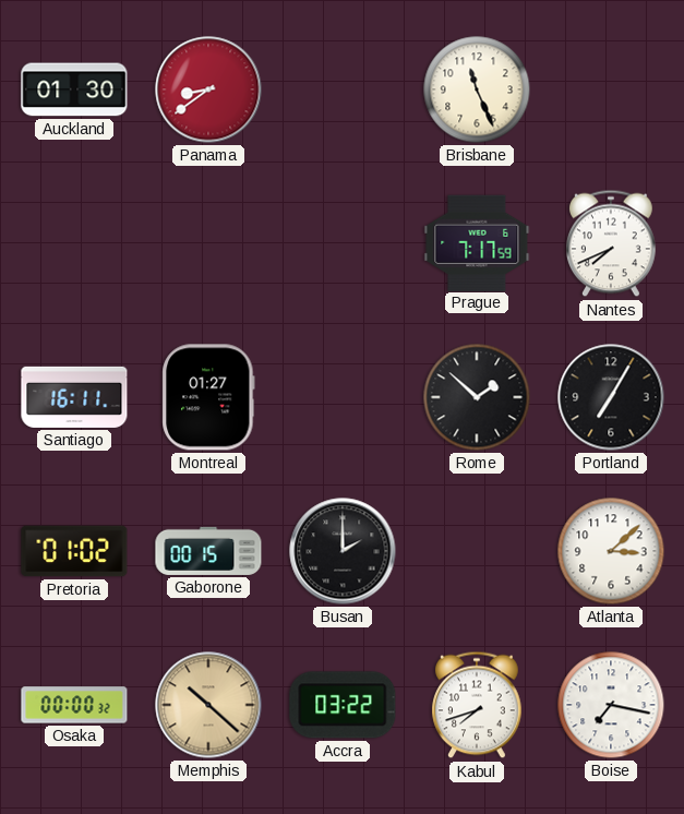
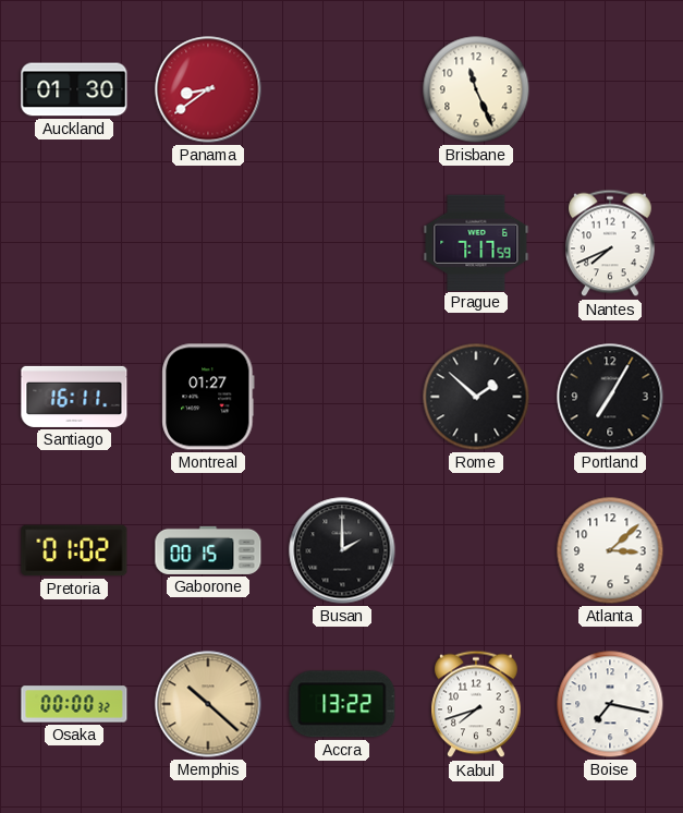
Accra: 03:22 -> 13:22
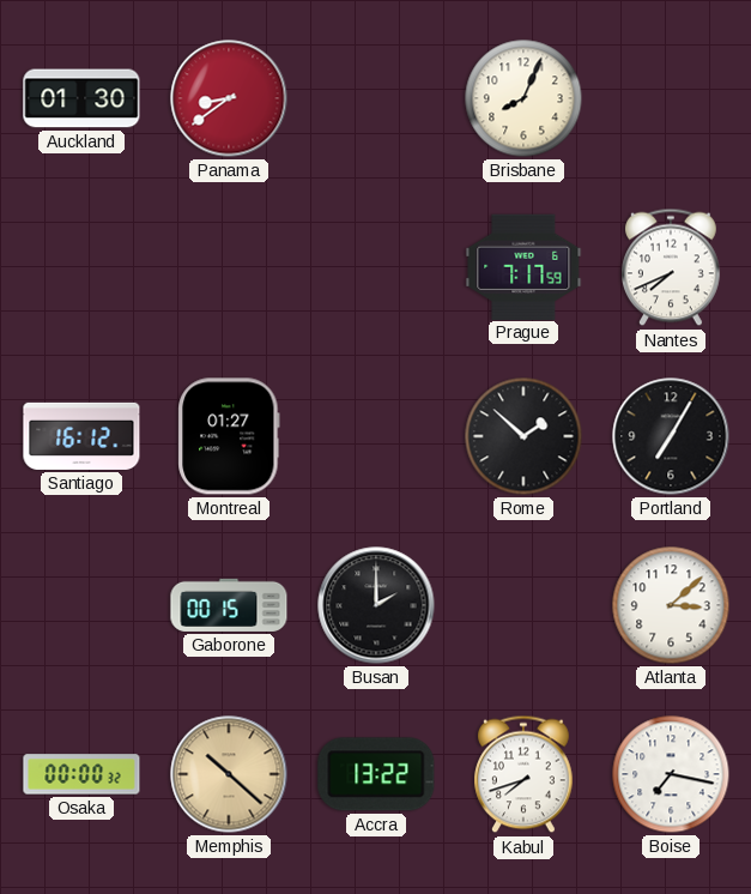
Brisbane: 11:26 -> 8:04
Santiago: 16:11 -> 16:12
Pretoria: 01:02 -> none
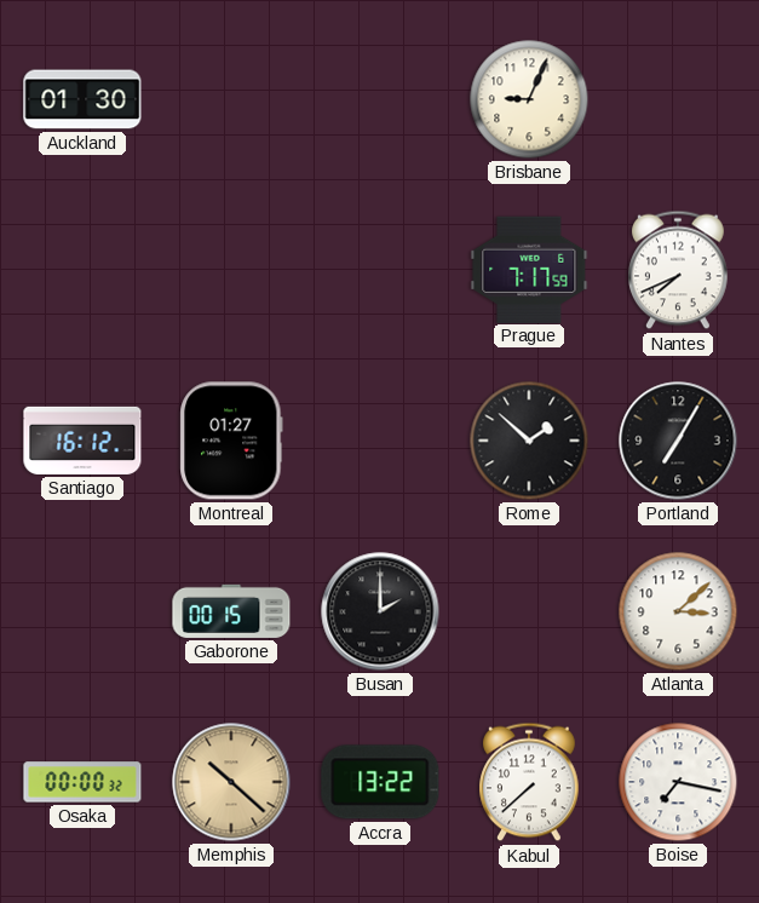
Panama: 8:39 -> none
Brisbane: 8:04 -> 9:04
Kabul: 7:42 -> 7:38
